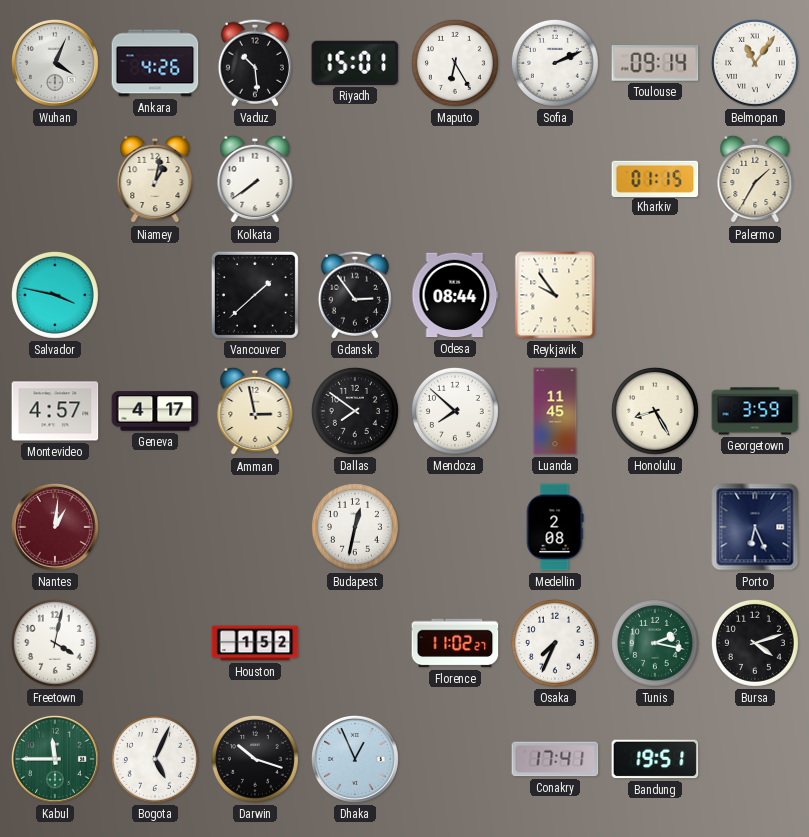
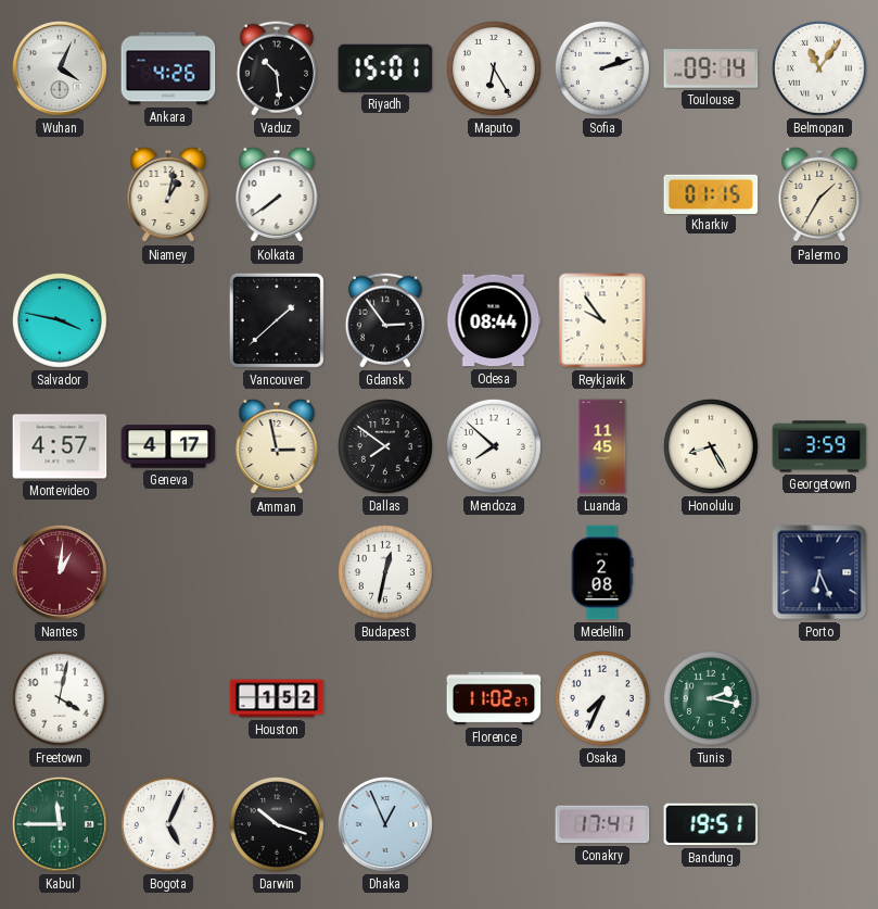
Sofia: 2:11 -> 2:12
Bursa: 4:12 -> none
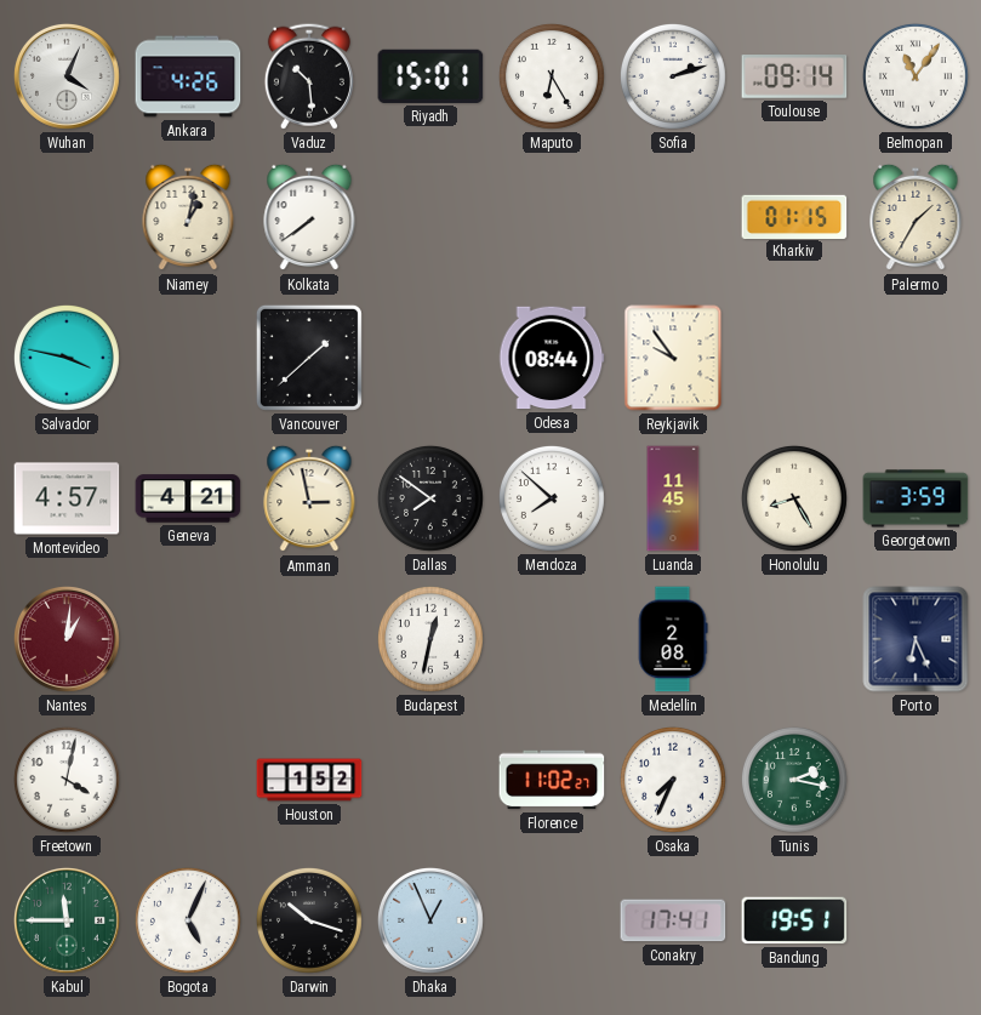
Gdansk: 2:54 -> none
Geneva: 4:17 -> 4:21
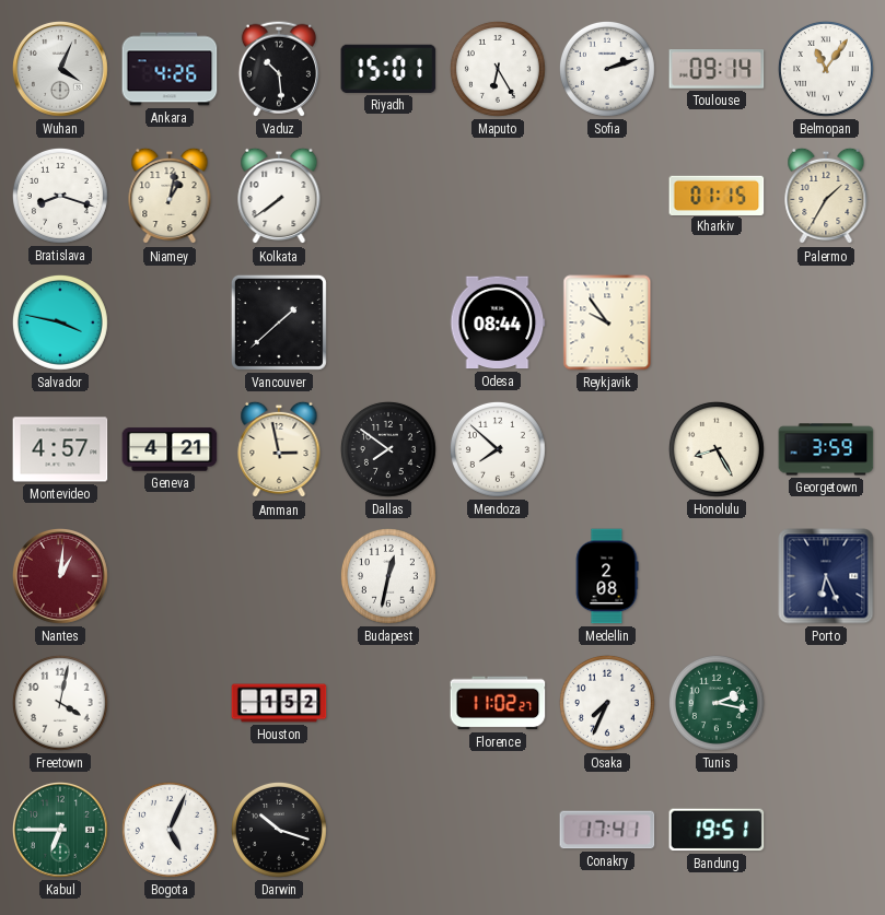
Bratislava: none -> 8:18
Luanda: 11:45 -> none
Kabul: 11:45 -> 6:45
Dhaka: 12:56 -> none
